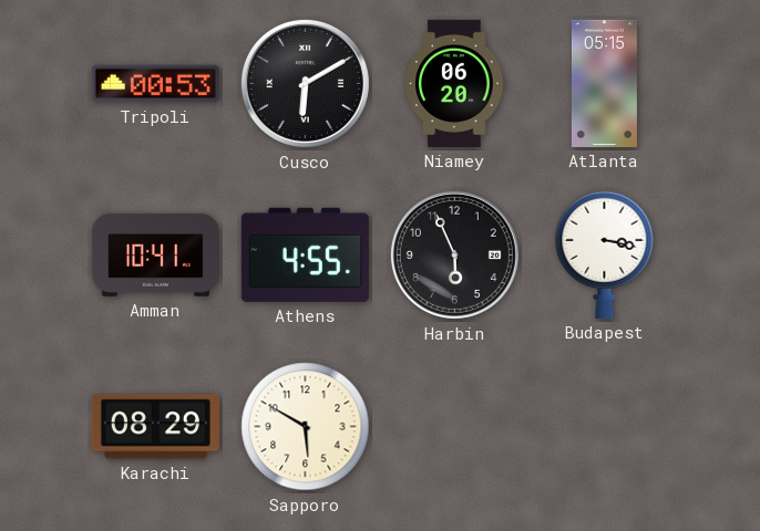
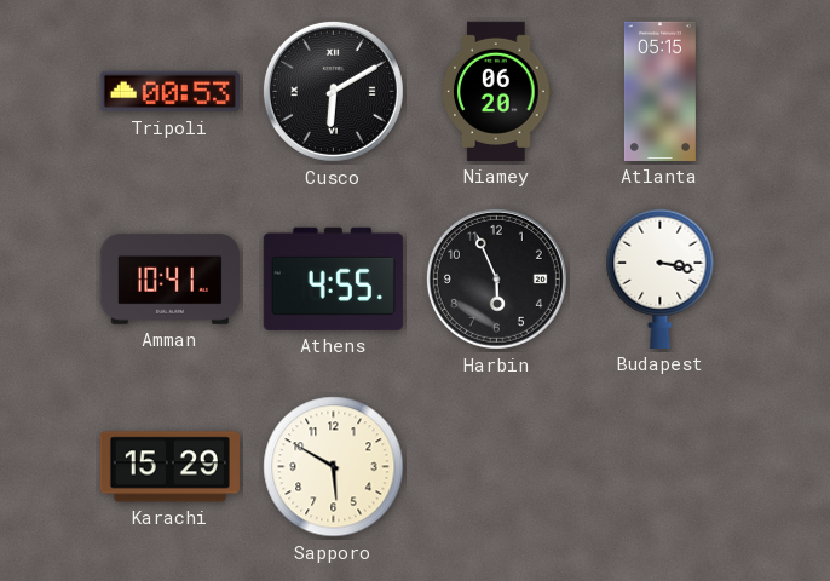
Karachi: 08:29 -> 15:29
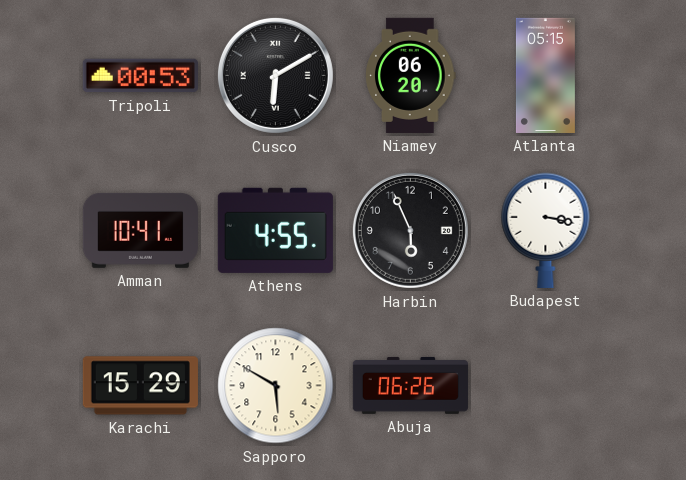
Abuja: none -> 06:26
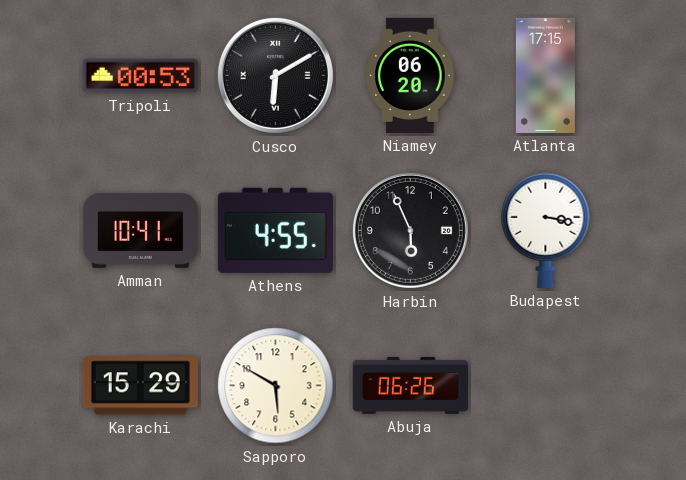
Atlanta: 05:15 -> 17:15
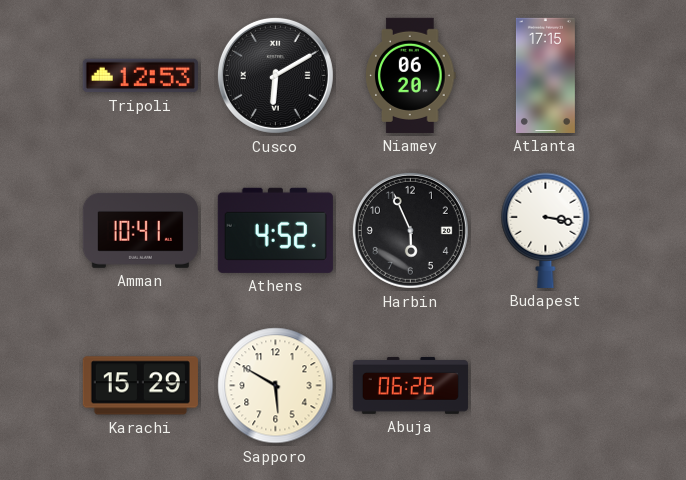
Tripoli: 00:53 -> 12:53
Athens: 4:55 -> 4:52
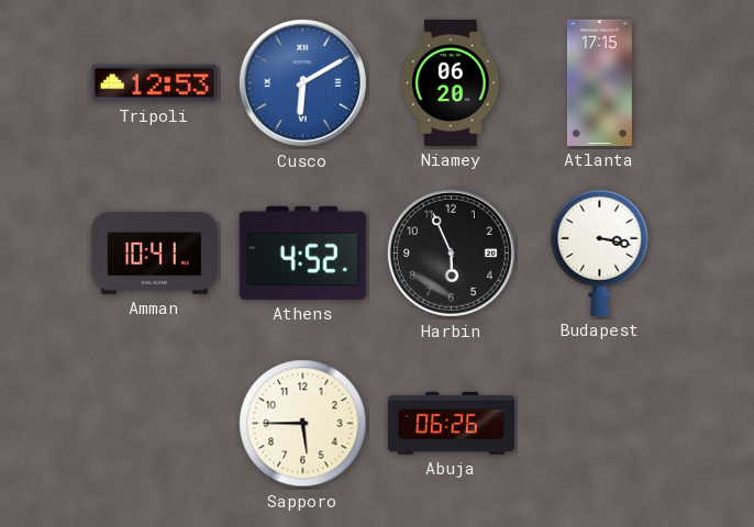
Cusco dial: black -> blue
Karachi: 15:29 -> none
Sapporo: 5:50 -> 5:45
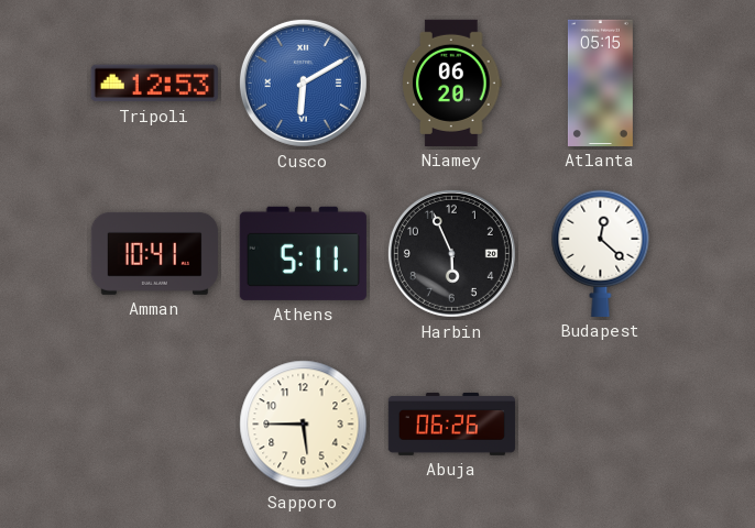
Atlanta: 17:15 -> 05:15
Athens: 4:52 -> 5:11
Budapest: 3:17 -> 12:22
